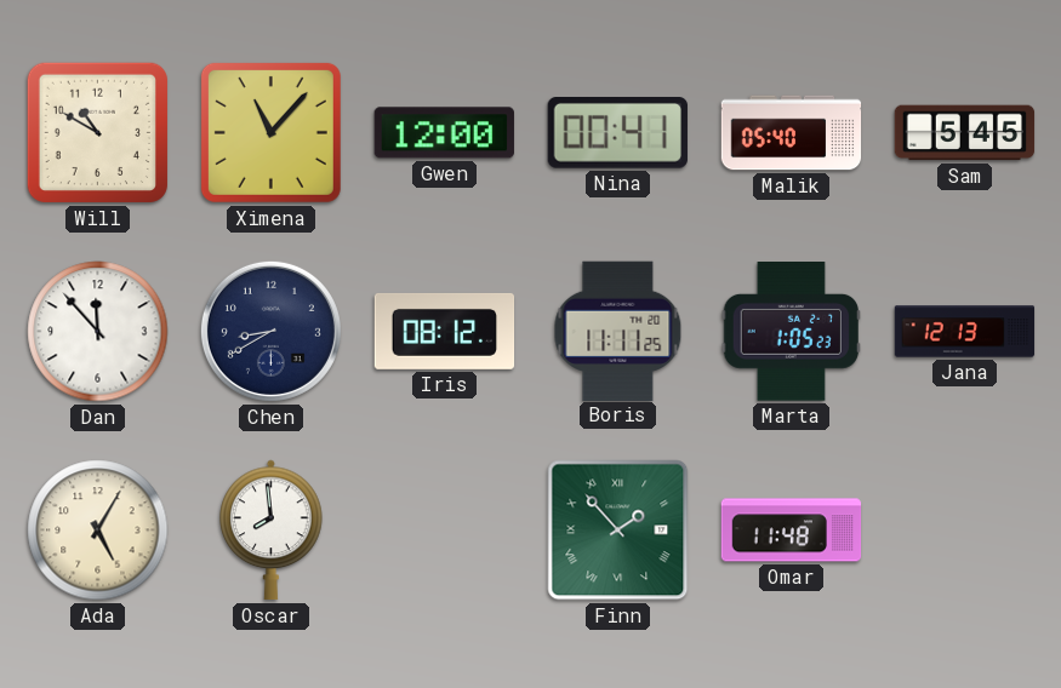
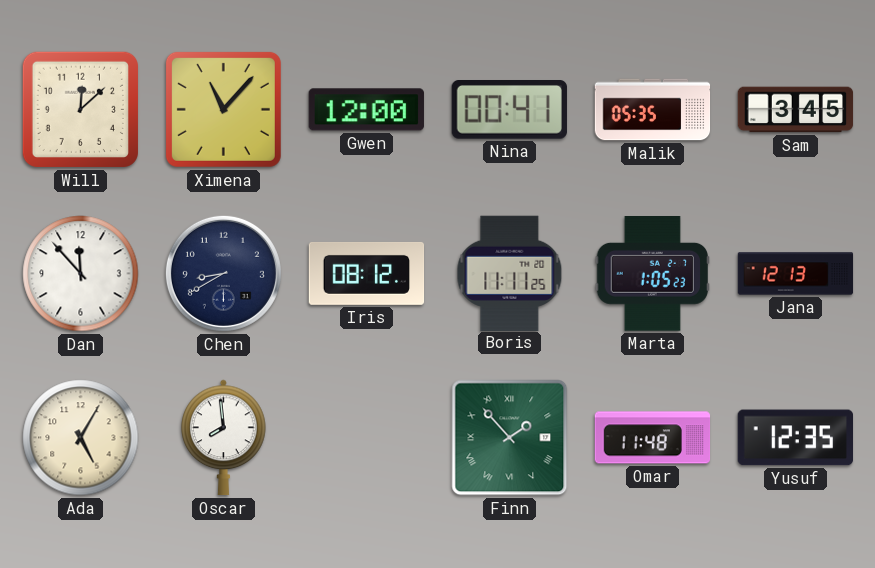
Will: 10:50 -> 12:08
Malik: 05:40 -> 05:35
Sam: 5:45 -> 3:45
Yusuf: none -> 12:35
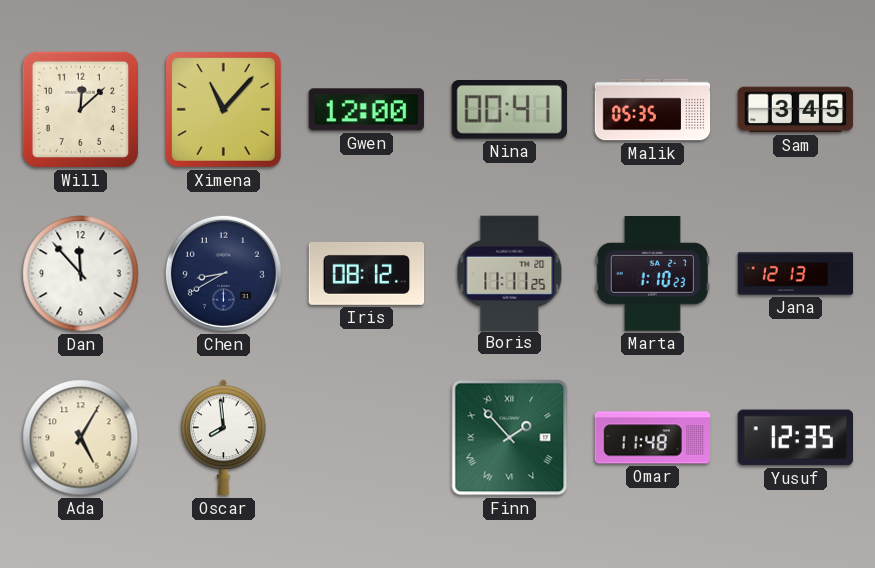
Marta: 1:05 -> 1:10
